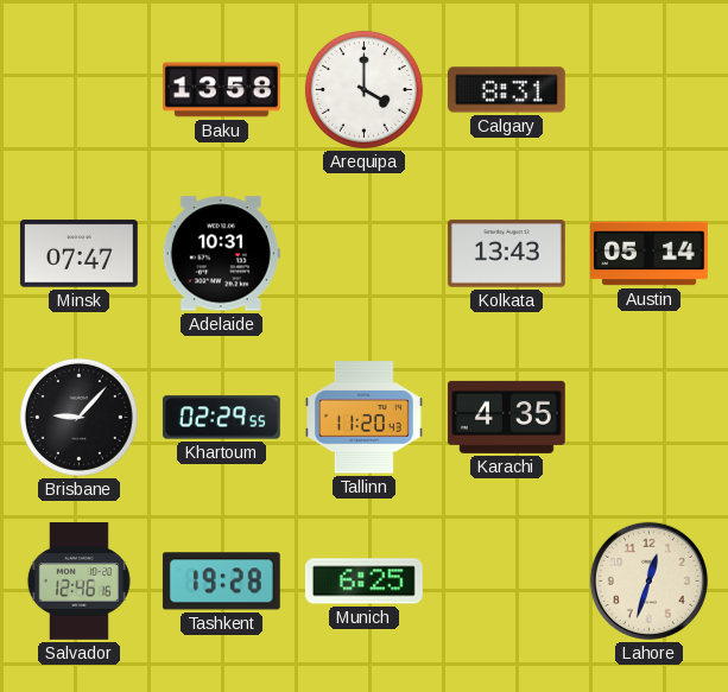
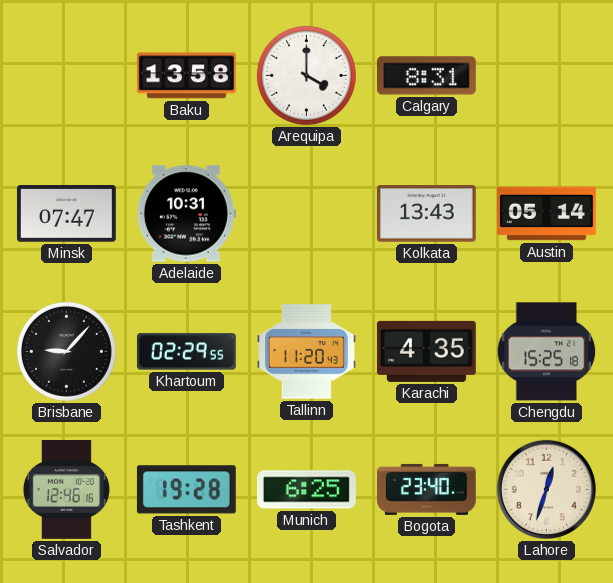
Chengdu: none -> 15:25
Bogota: none -> 23:40
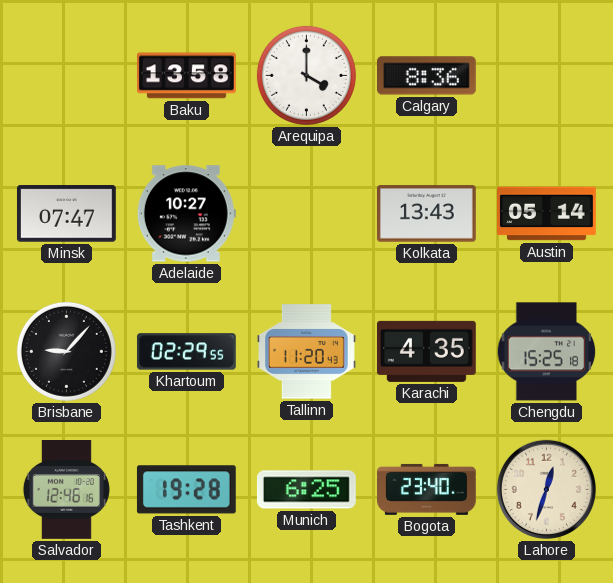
Calgary: 8:31 -> 8:36
Adelaide: 10:31 -> 10:27
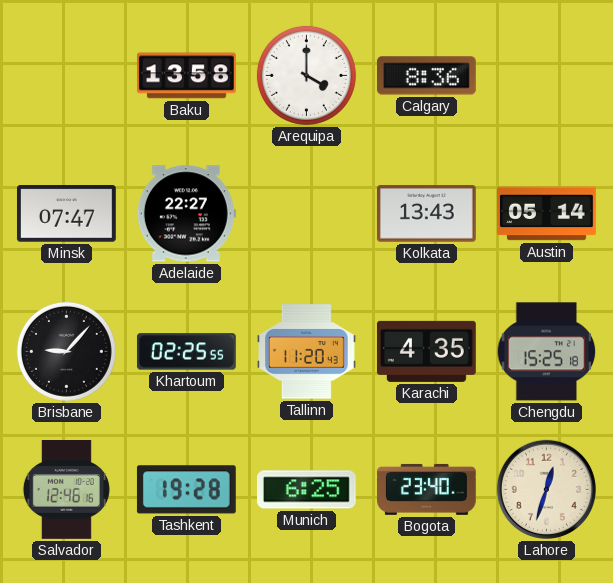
Adelaide: 10:27 -> 22:27
Khartoum: 02:29 -> 02:25
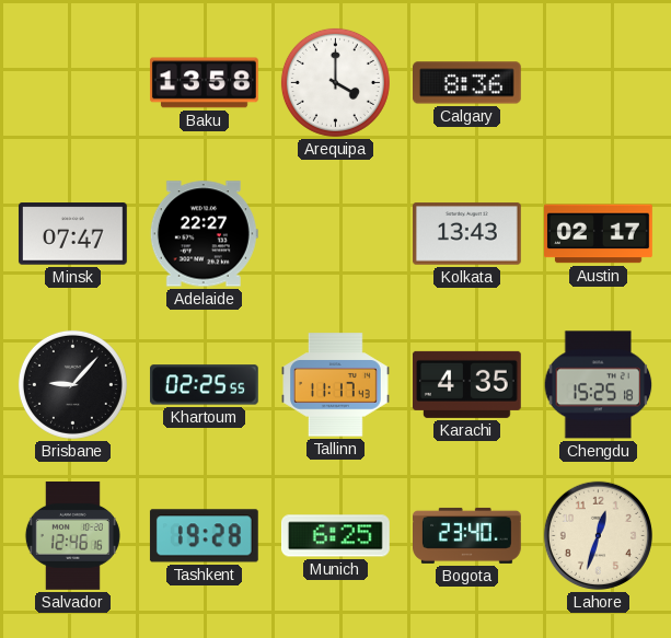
Austin: 05:14 -> 02:17
Tallinn: 11:20 -> 11:17
